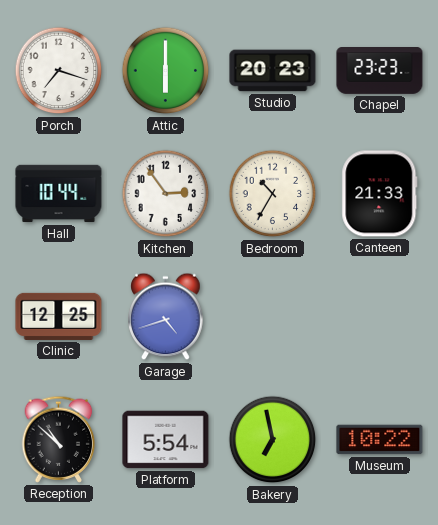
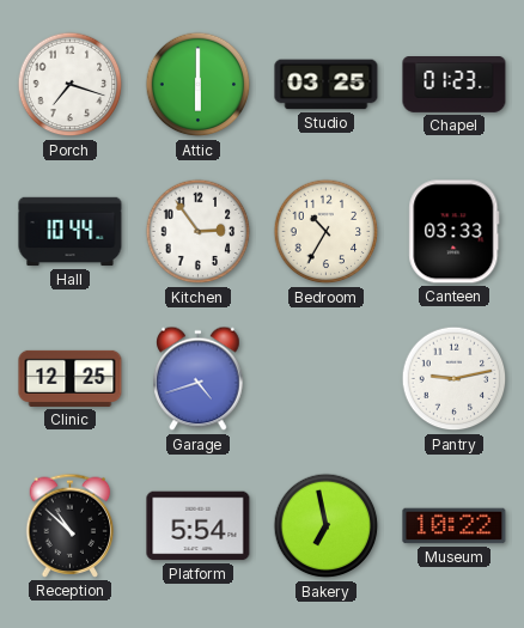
Studio: 20:23 -> 03:25
Chapel: 23:23 -> 01:23
Canteen: 21:33 -> 03:33
Pantry: none -> 9:13
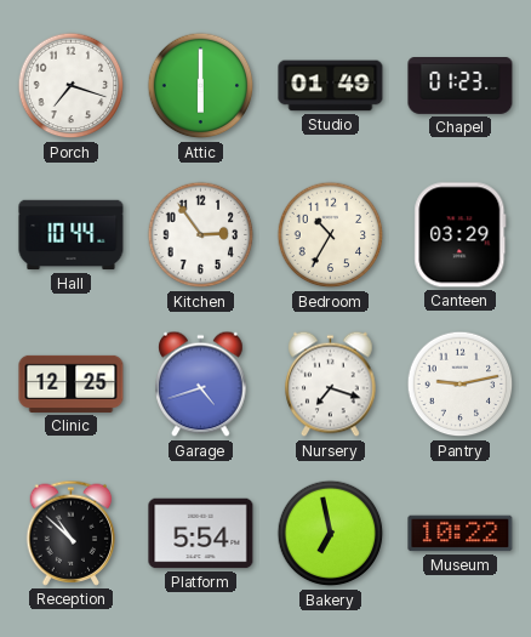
Studio: 03:25 -> 01:49
Canteen: 03:33 -> 03:29
Nursery: none -> 7:18
